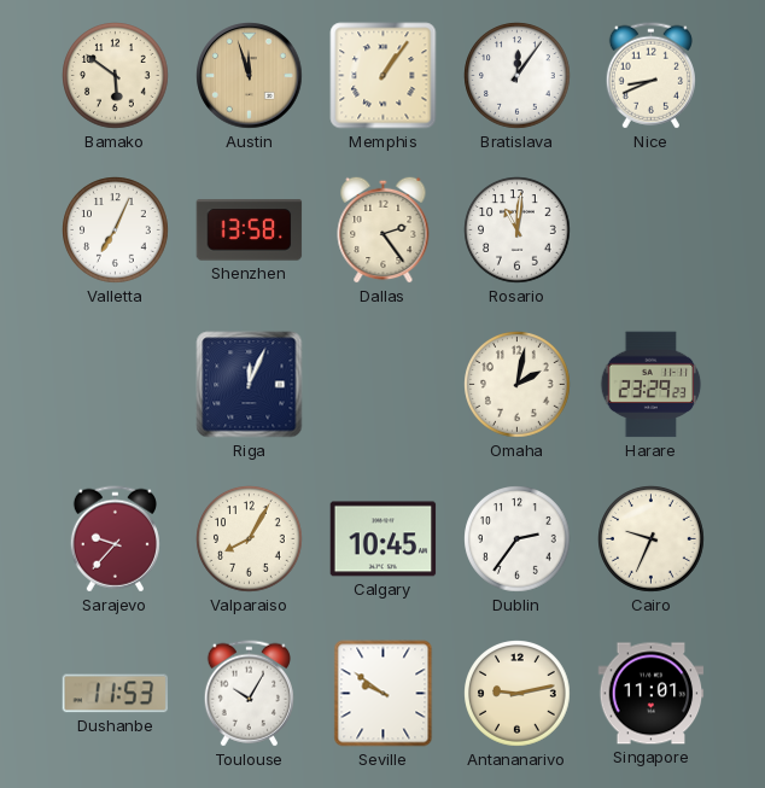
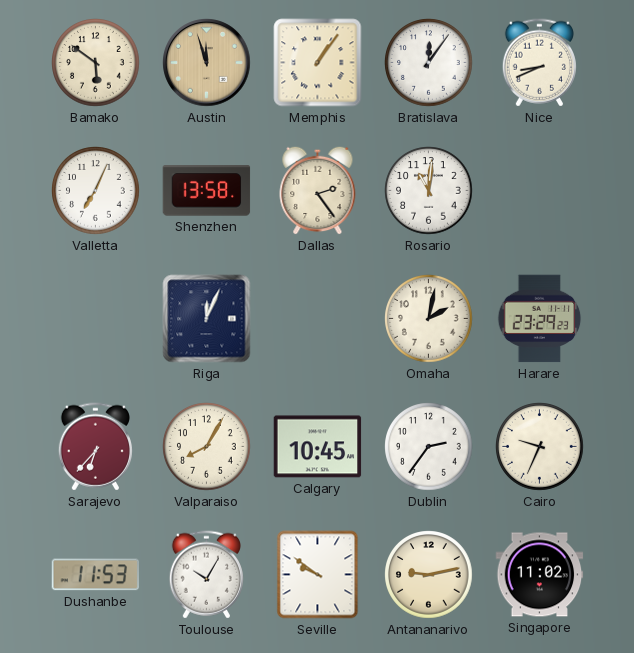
Sarajevo: 9:37 -> 6:37
Singapore: 11:01 -> 11:02
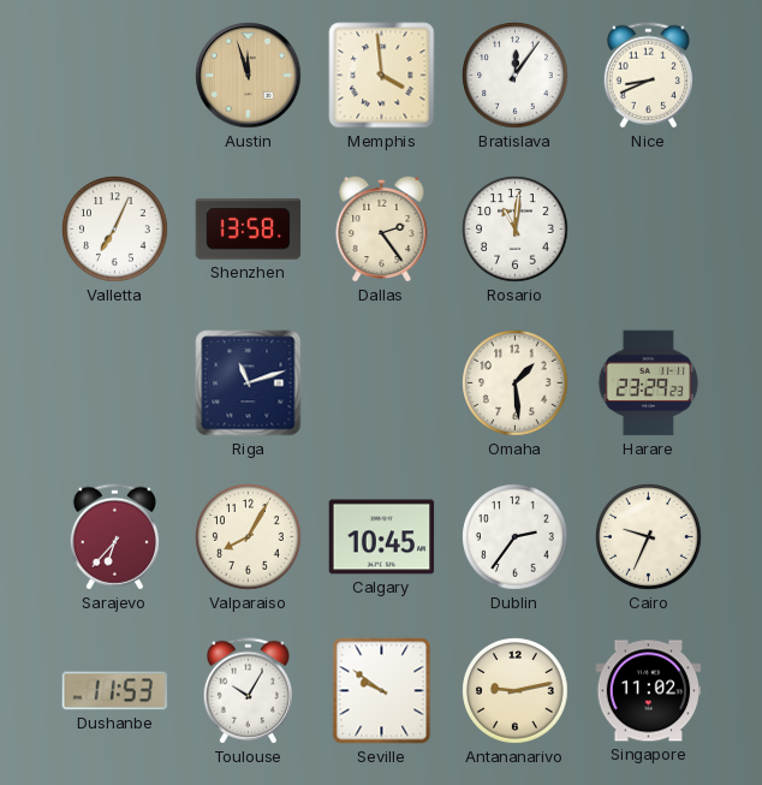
Bamako: 5:51 -> none
Memphis: 1:06 -> 3:59
Riga: 12:04 -> 11:12
Omaha: 2:02 -> 1:29
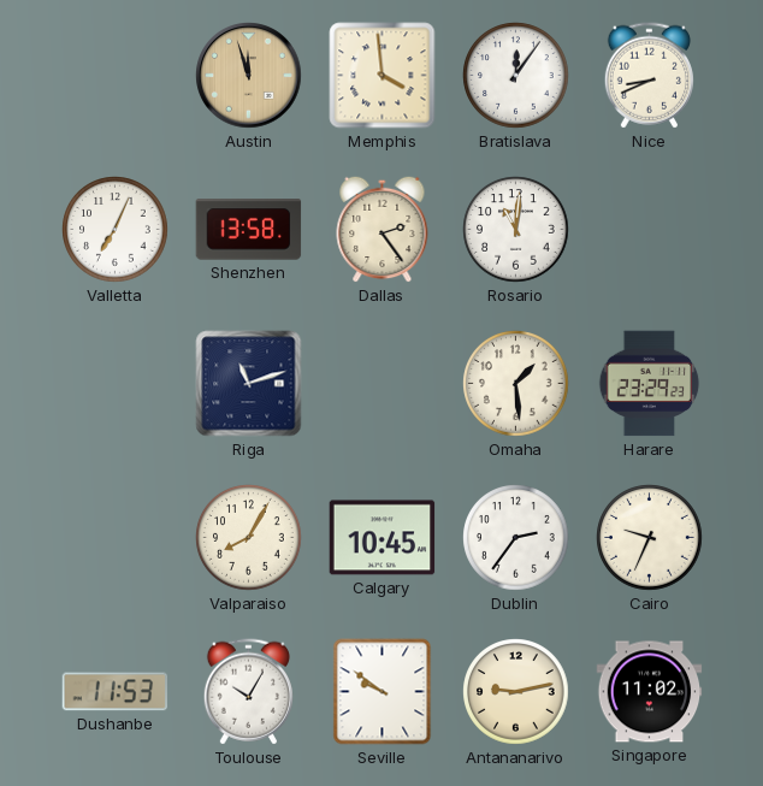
Sarajevo: 6:37 -> none
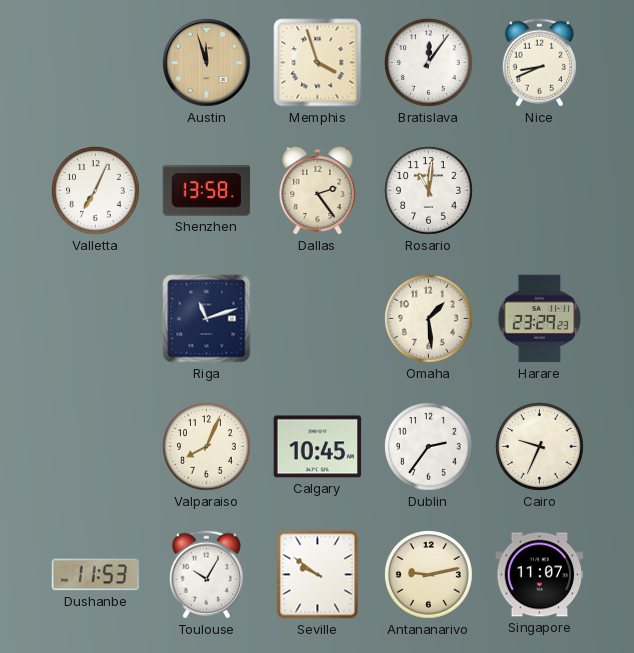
Memphis: 3:59 -> 3:57
Valparaiso: 8:05 -> 8:04
Singapore: 11:02 -> 11:07
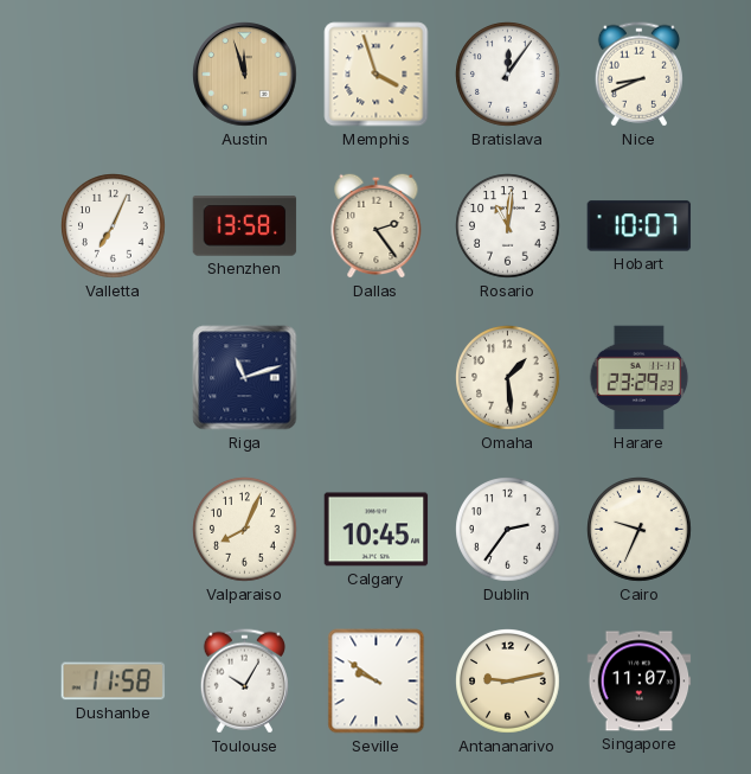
Hobart: none -> 10:07
Dushanbe: 11:53 -> 11:58
